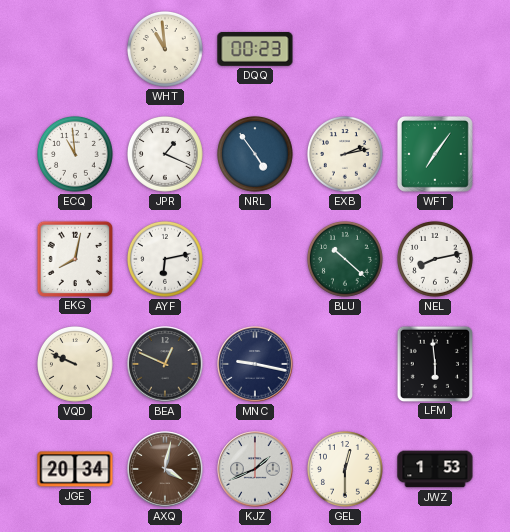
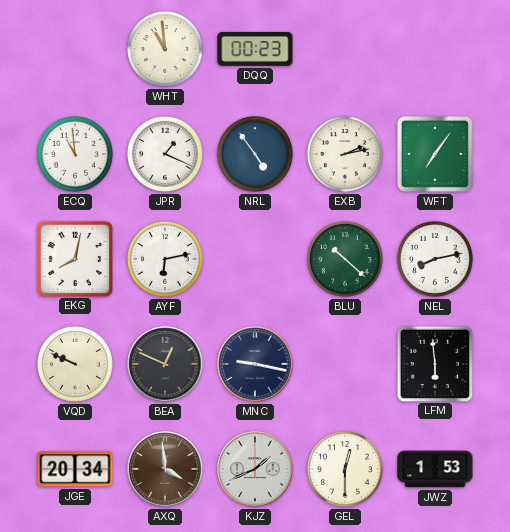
AXQ: 4:02 -> 3:59
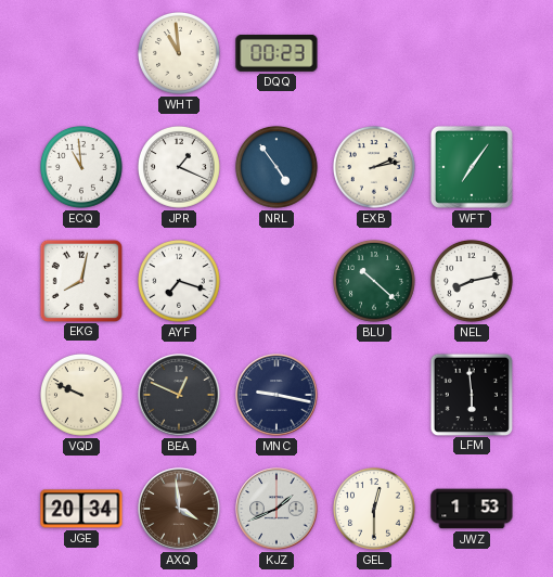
AYF: 6:13 -> 7:18
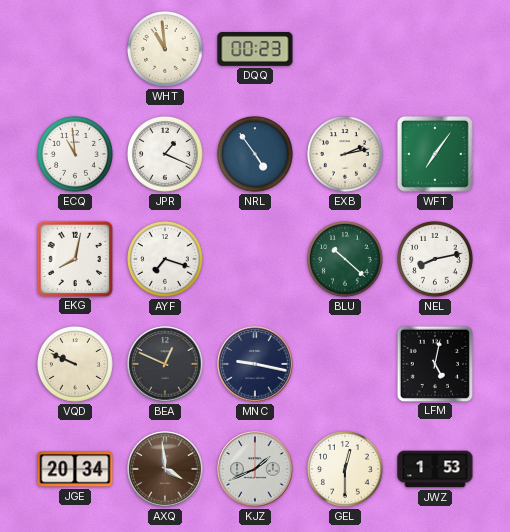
LFM: 5:59 -> 5:02
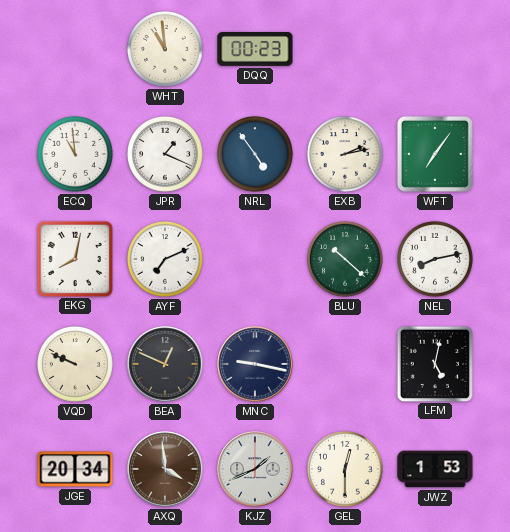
AYF: 7:18 -> 7:11
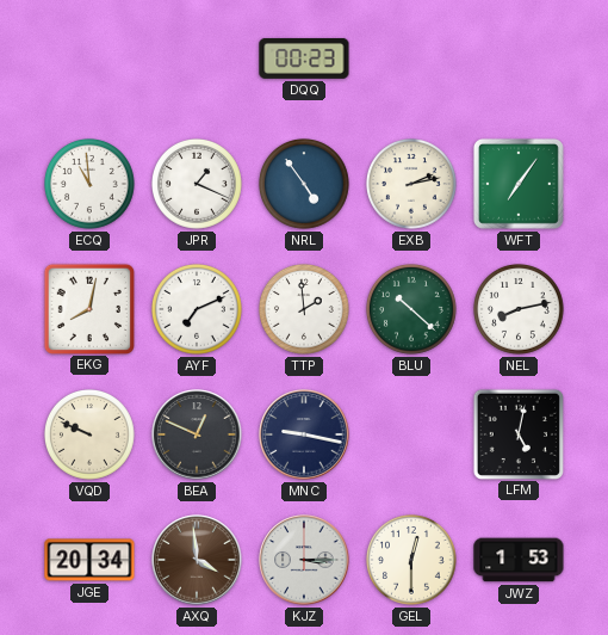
WHT: 10:59 -> none
TTP: none -> 1:59
KJZ: 1:41 -> 3:15
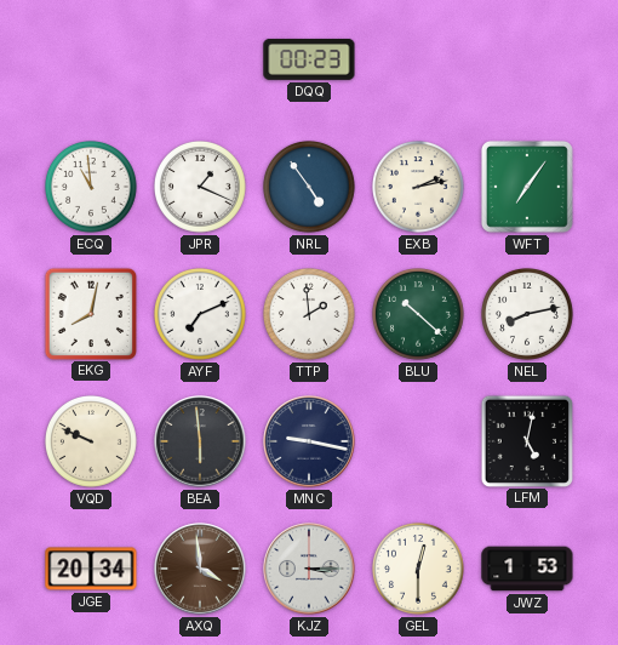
BEA: 12:49 -> 5:59
